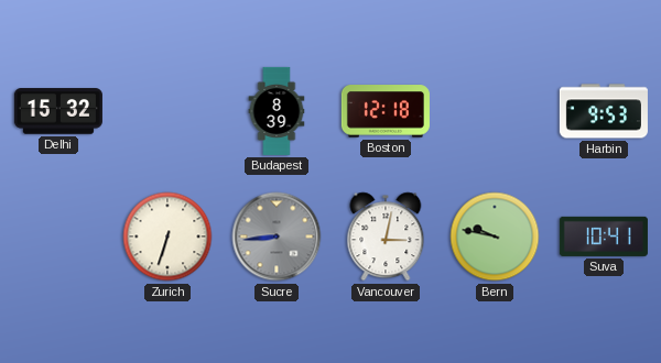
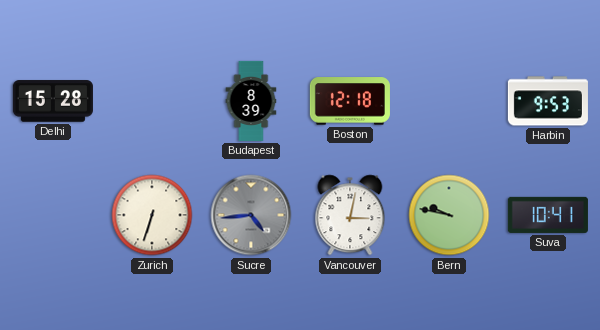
Delhi: 15:32 -> 15:28
Sucre: 8:44 -> 4:44
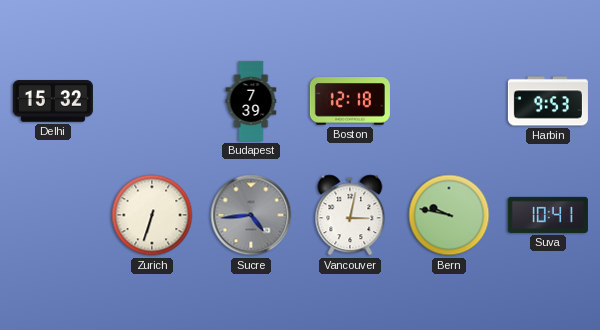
Delhi: 15:28 -> 15:32
Budapest: 8:39 -> 7:39
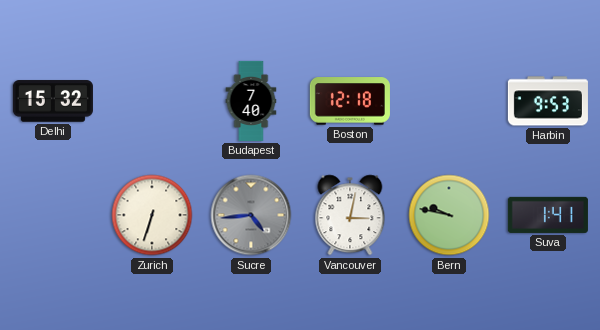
Budapest: 7:39 -> 7:40
Suva: 10:41 -> 1:41
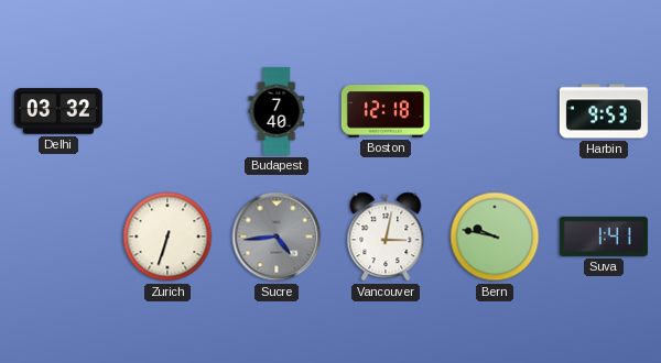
Delhi: 15:32 -> 03:32
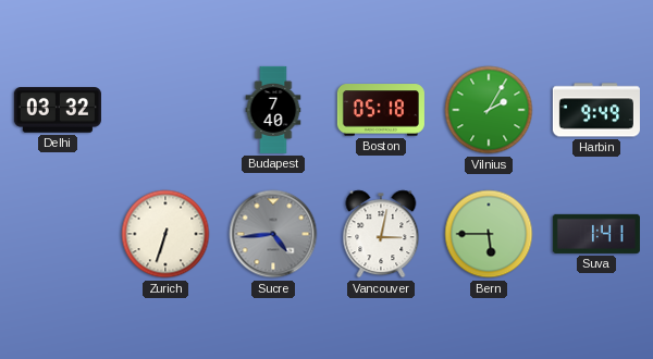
Boston: 12:18 -> 05:18
Vilnius: none -> 2:05
Harbin: 9:53 -> 9:49
Bern: 9:47 -> 5:45
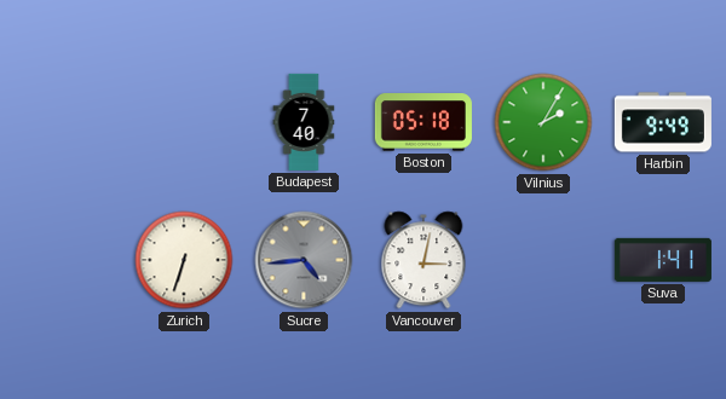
Delhi: 03:32 -> none
Bern: 5:45 -> none
